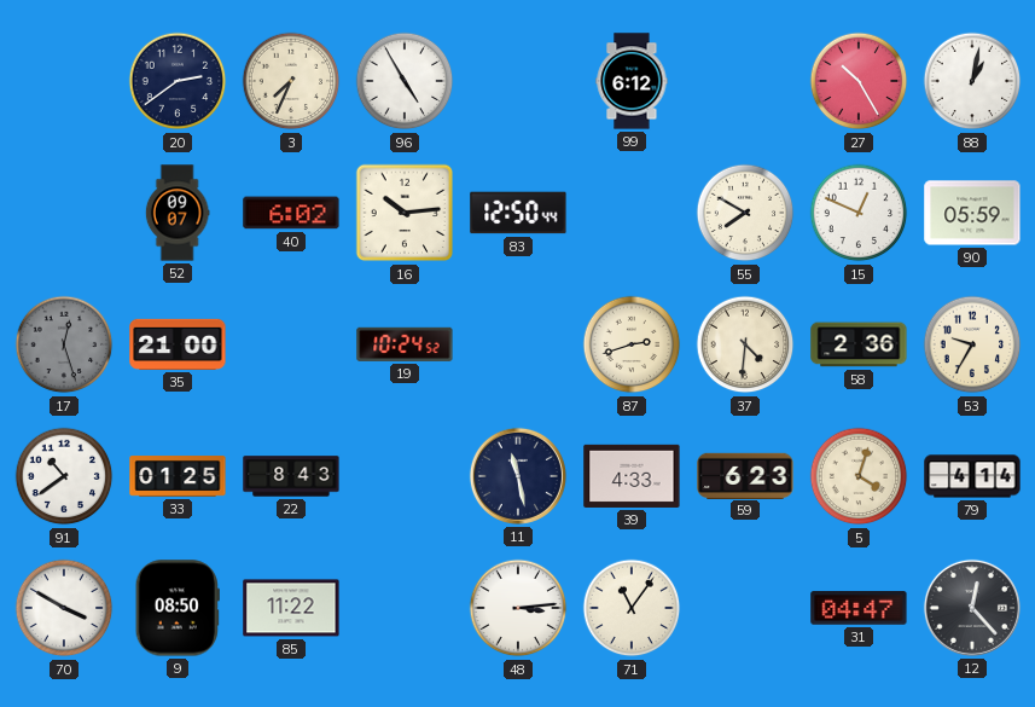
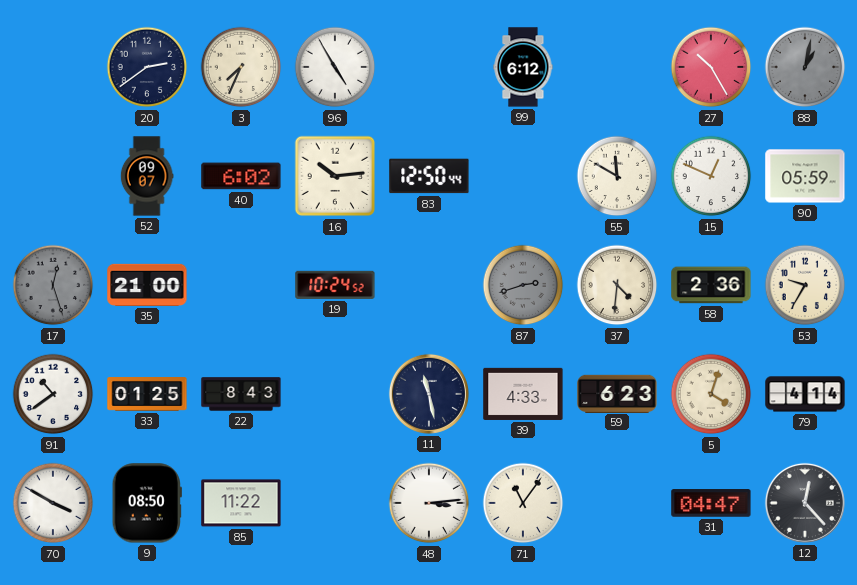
88 dial: white -> grey
55: 7:50 -> 11:50
87 dial: cream -> grey
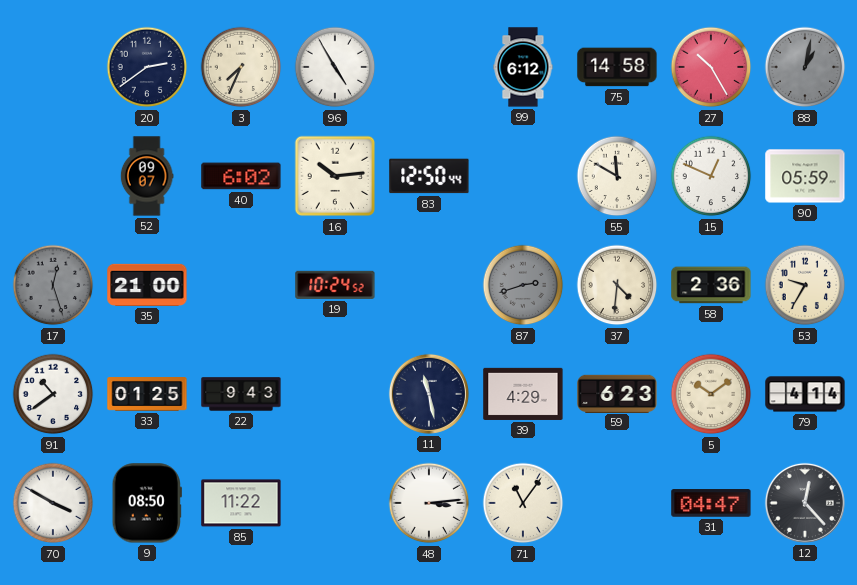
75: none -> 14:58
22: 8:43 -> 9:43
39: 4:33 -> 4:29
5: 4:03 -> 10:09
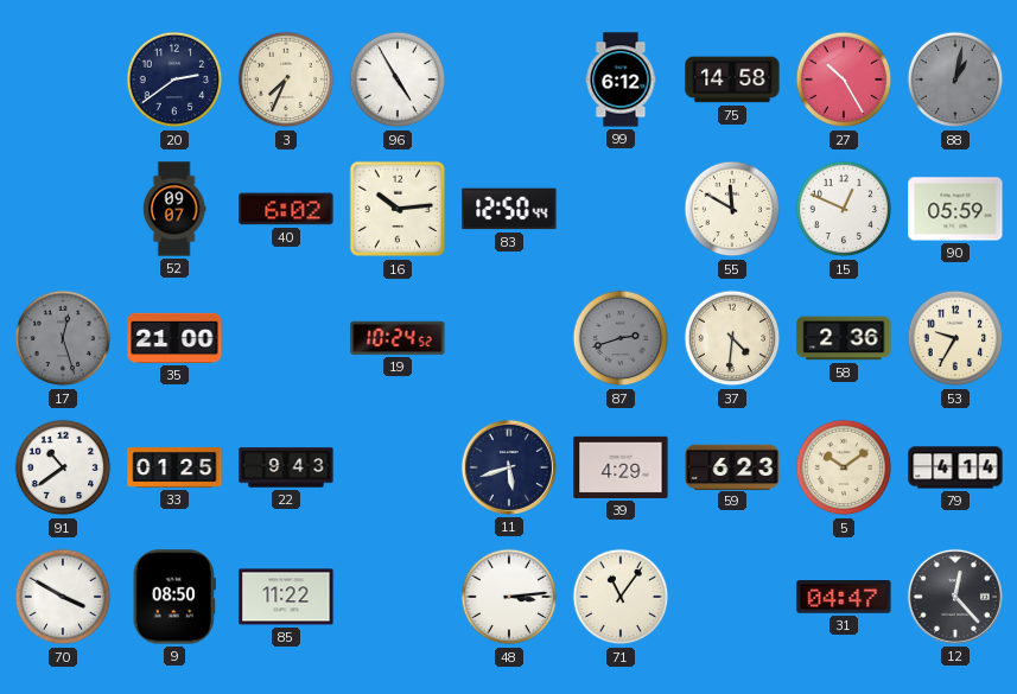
11: 11:28 -> 5:42
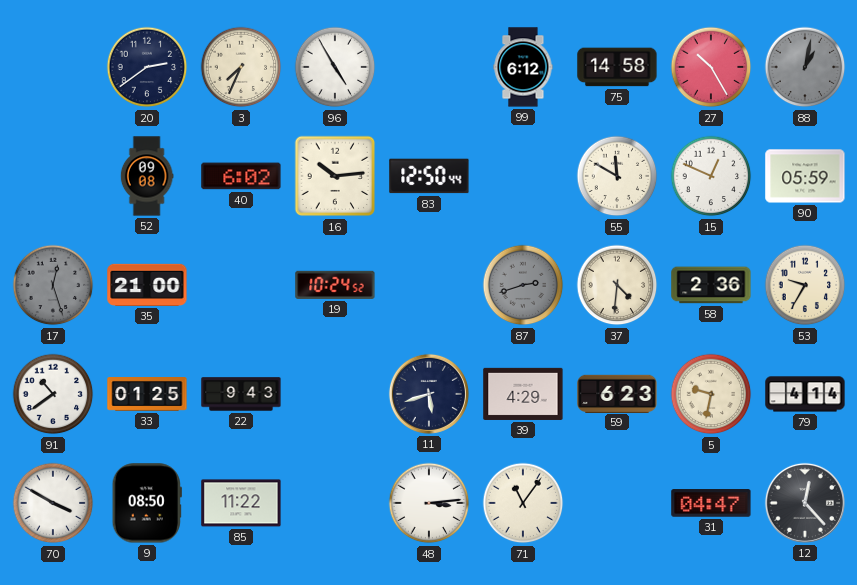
52: 09:07 -> 09:08
5: 10:09 -> 9:32
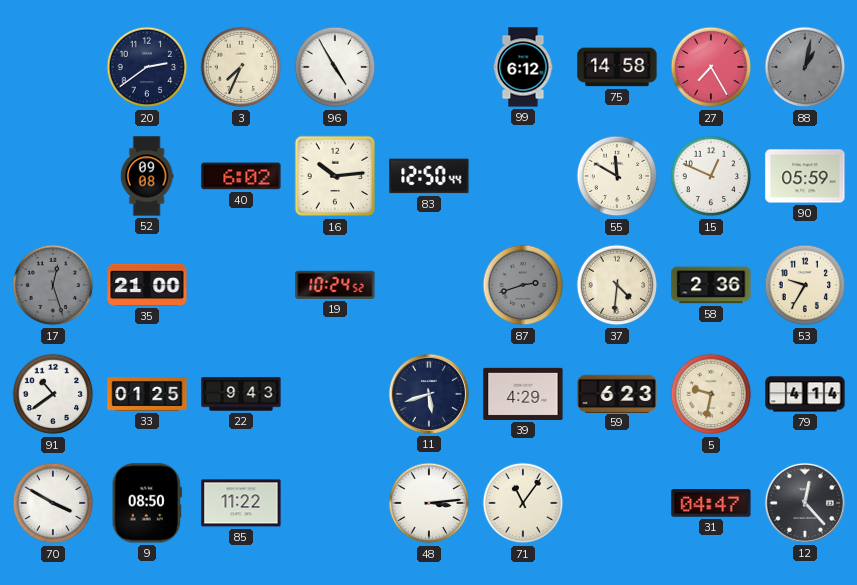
27: 10:25 -> 7:25
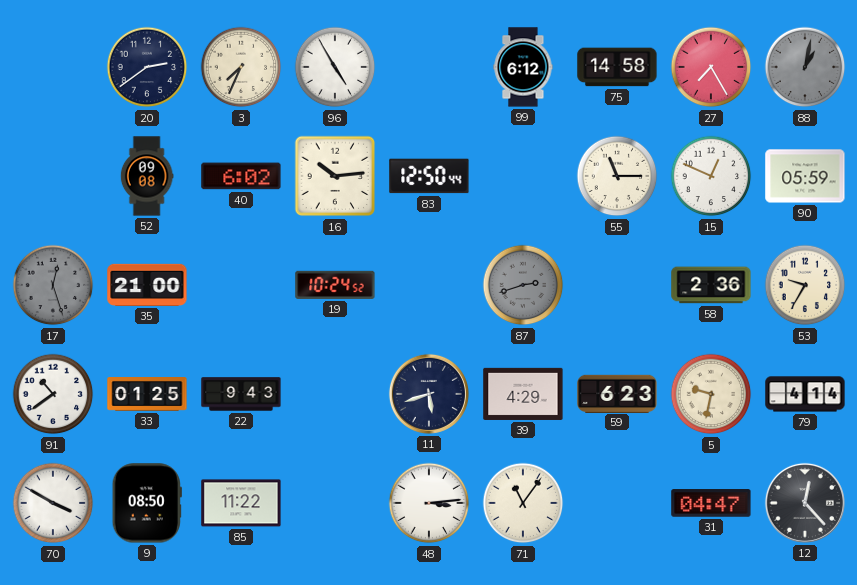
55: 11:50 -> 11:15
37: 4:31 -> none
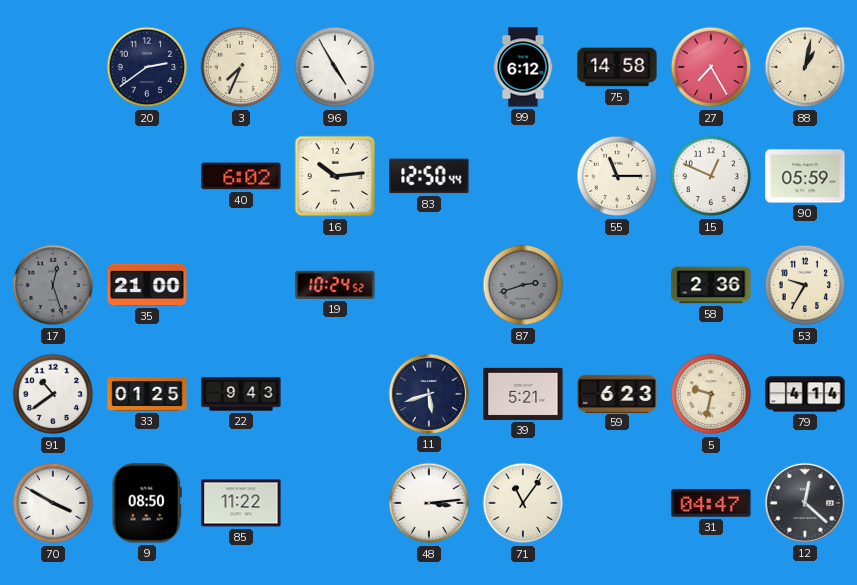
88 dial: grey -> cream
52: 09:08 -> none
39: 4:29 -> 5:21
12: 12:23 -> 12:22
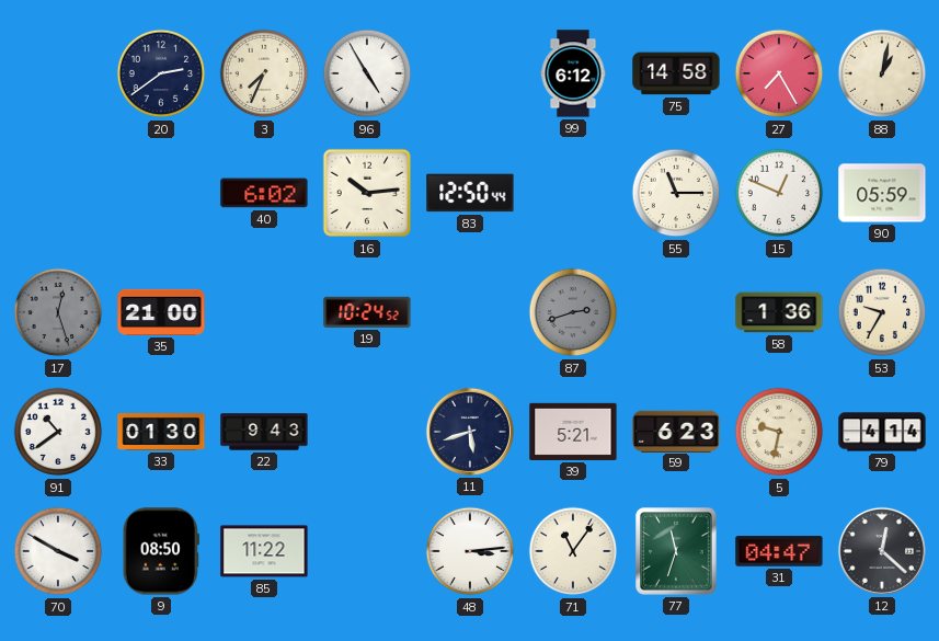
58: 2:36 -> 1:36
33: 01:25 -> 01:30
77: none -> 11:33
